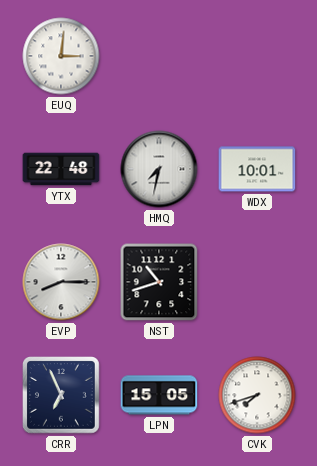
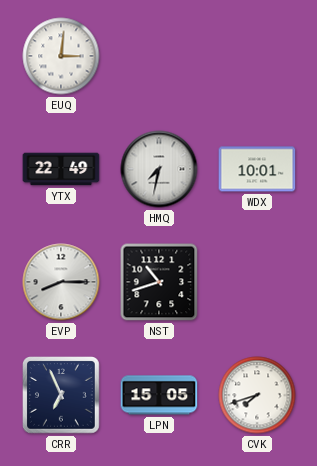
YTX: 22:48 -> 22:49
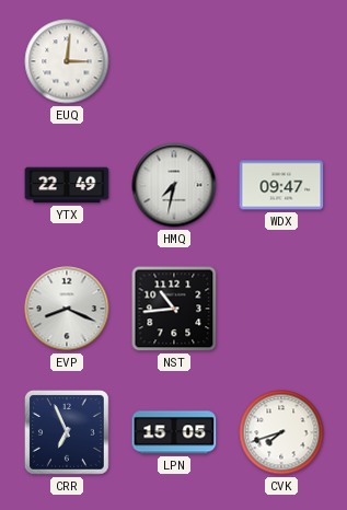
WDX: 10:01 -> 09:47
EVP: 8:15 -> 8:19
NST: 10:42 -> 10:44
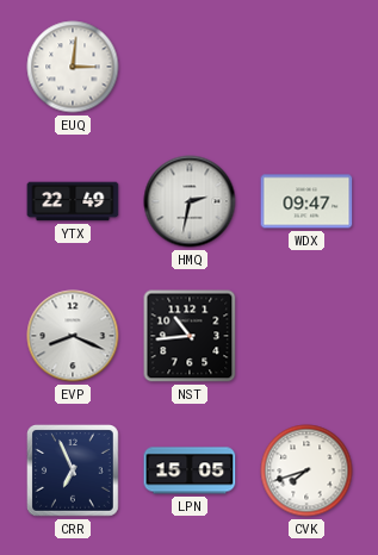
HMQ: 7:32 -> 2:32
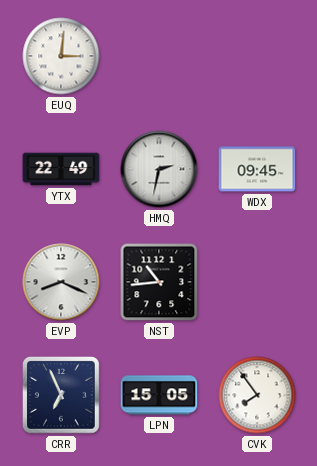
WDX: 09:47 -> 09:45
CVK: 7:42 -> 7:54
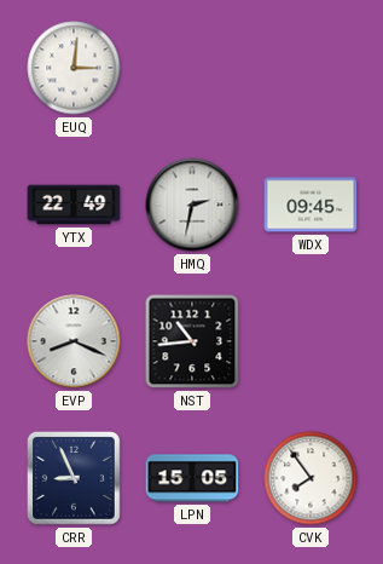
CRR: 6:56 -> 8:56
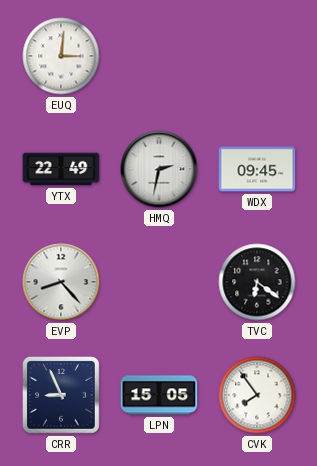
EVP: 8:19 -> 8:23
NST: 10:44 -> none
TVC: none -> 6:21
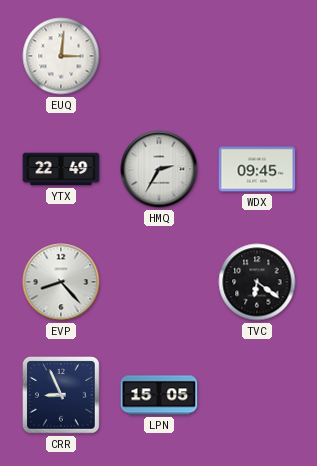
HMQ: 2:32 -> 2:35
CVK: 7:54 -> none
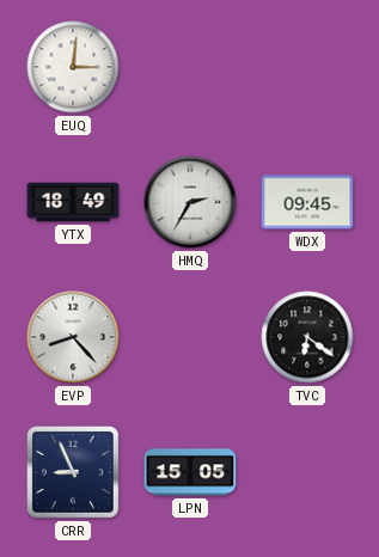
YTX: 22:49 -> 18:49
